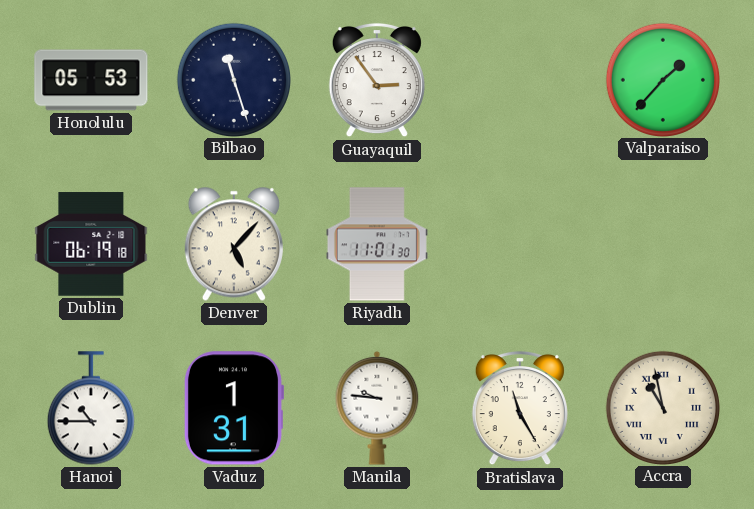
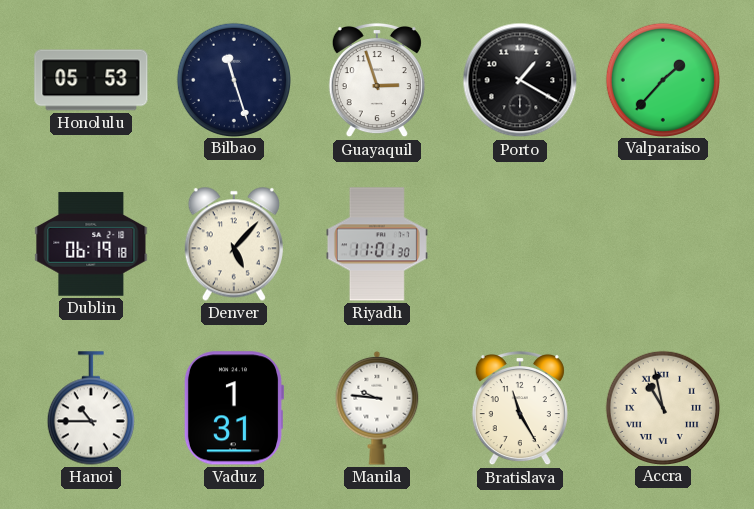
Guayaquil: 2:54 -> 2:57
Porto: none -> 1:20
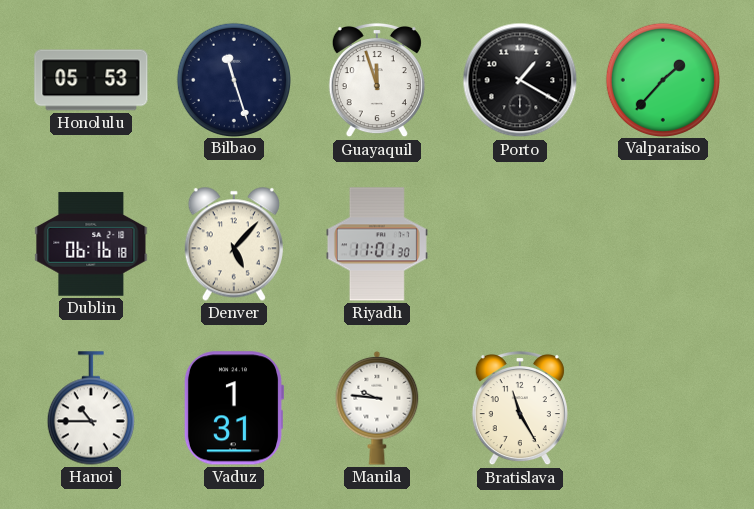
Guayaquil: 2:57 -> 11:57
Dublin: 06:19 -> 06:16
Accra: 10:58 -> none
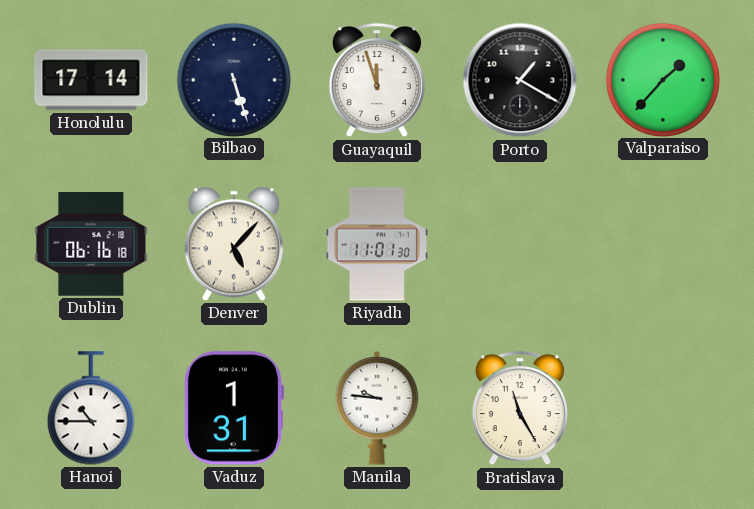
Honolulu: 05:53 -> 17:14
Bilbao: 11:27 -> 5:27
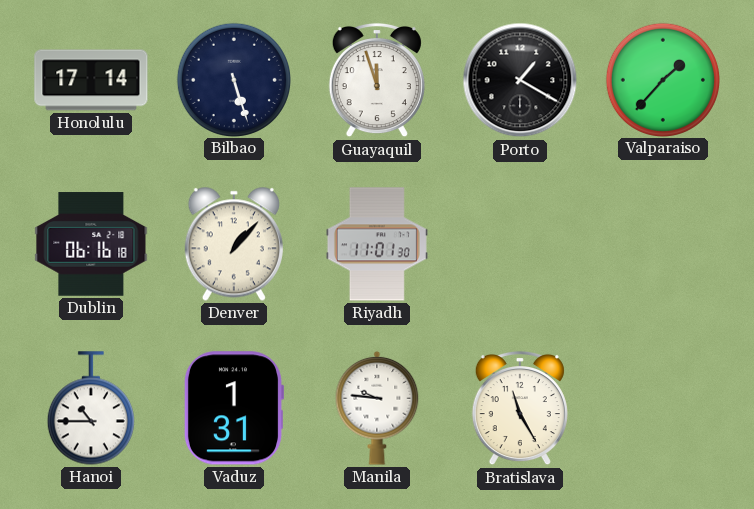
Denver: 5:07 -> 1:07
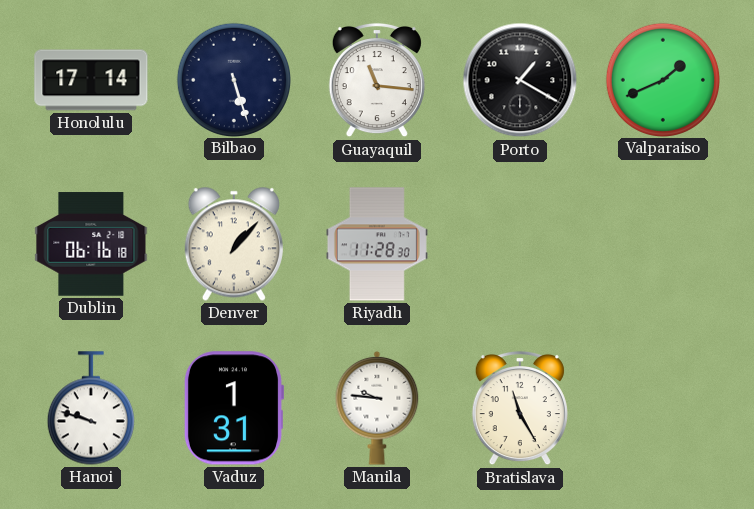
Guayaquil: 11:57 -> 11:16
Valparaiso: 1:37 -> 1:41
Riyadh: 11:01 -> 11:28
Hanoi: 10:45 -> 9:48
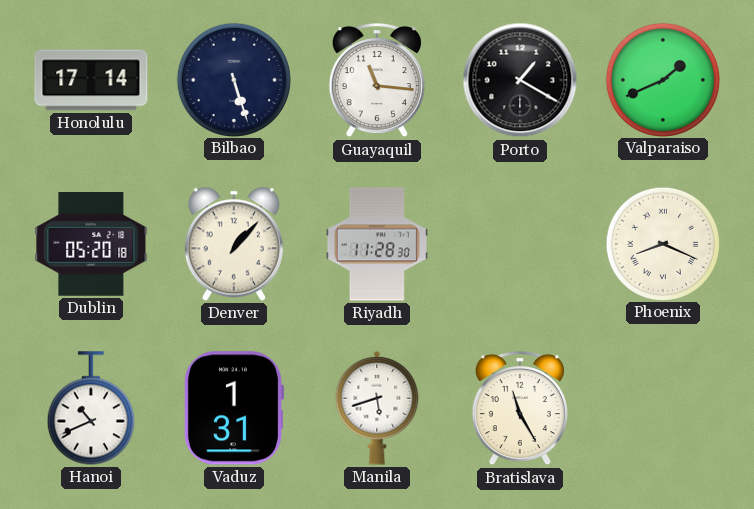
Dublin: 06:16 -> 05:20
Phoenix: none -> 8:19
Hanoi: 9:48 -> 10:41
Manila: 9:46 -> 5:42
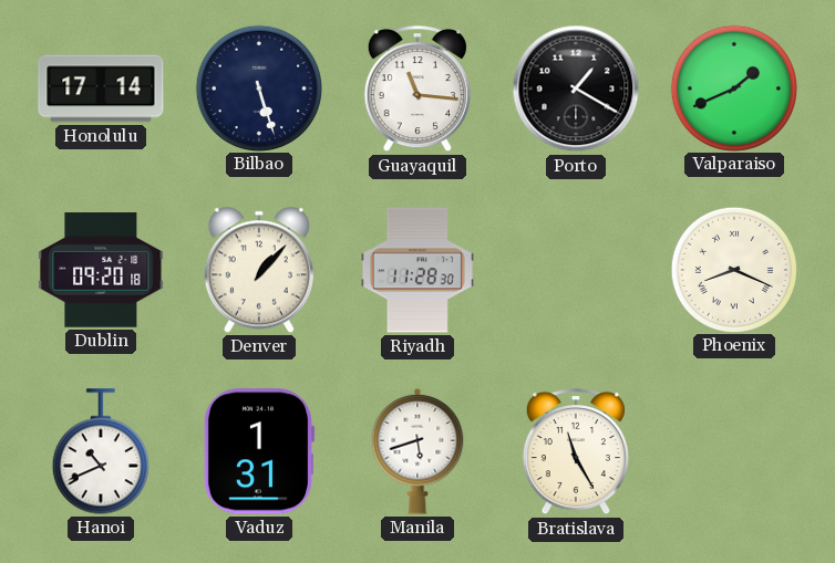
Dublin: 05:20 -> 09:20
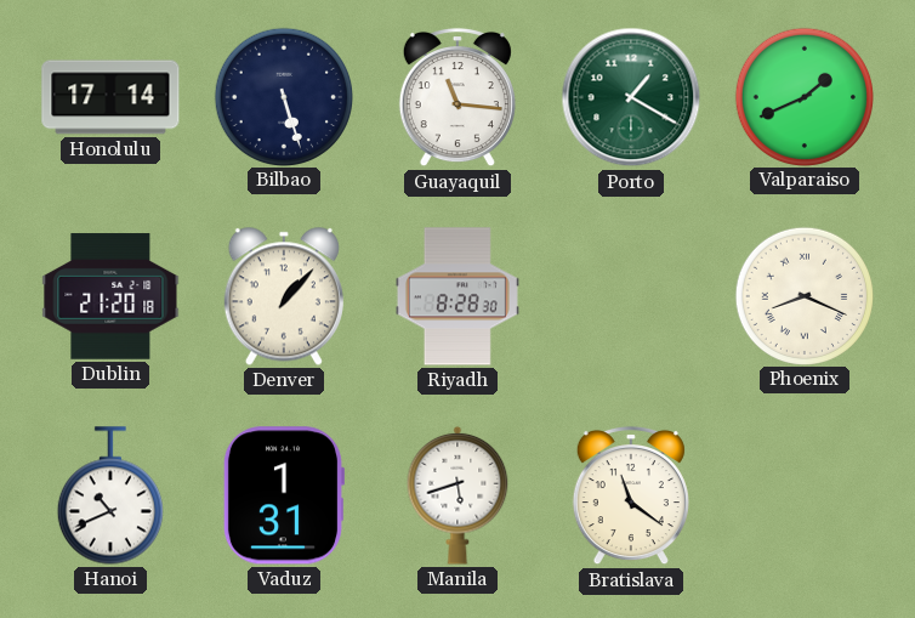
Porto dial: black -> green
Dublin: 09:20 -> 21:20
Riyadh: 11:28 -> 8:28
Bratislava: 11:25 -> 11:21
